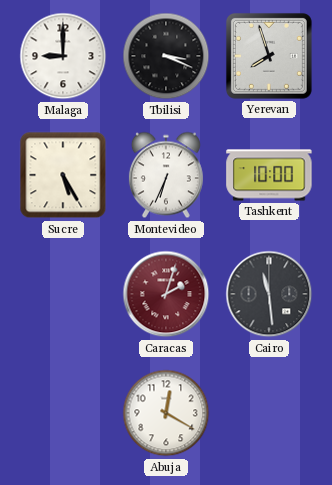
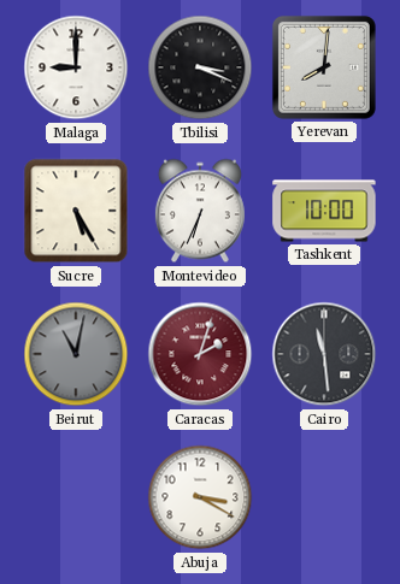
Yerevan: 7:57 -> 8:01
Beirut: none -> 11:02
Abuja: 12:20 -> 3:20
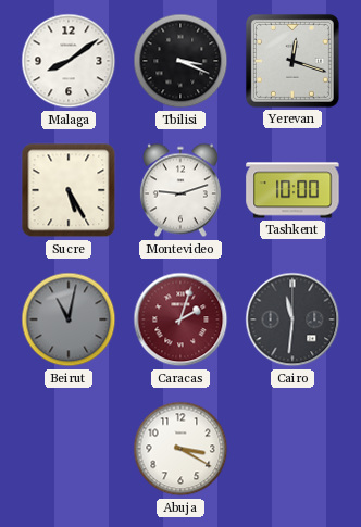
Malaga: 9:00 -> 8:09
Yerevan: 8:01 -> 12:18
Montevideo: 6:34 -> 9:12
Cairo: 11:29 -> 11:31
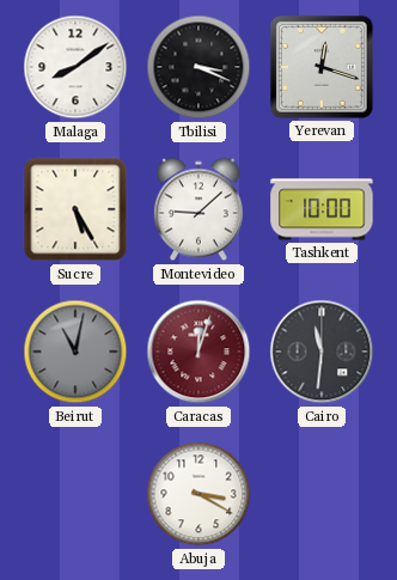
Montevideo: 9:12 -> 9:08
Caracas: 2:03 -> 12:03
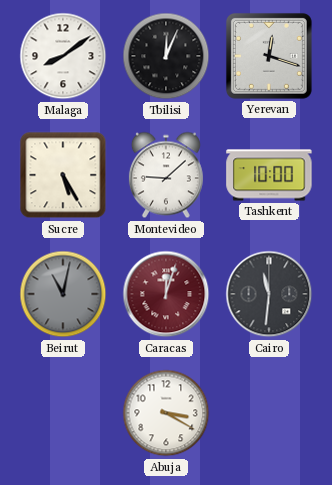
Tbilisi: 3:19 -> 12:04
